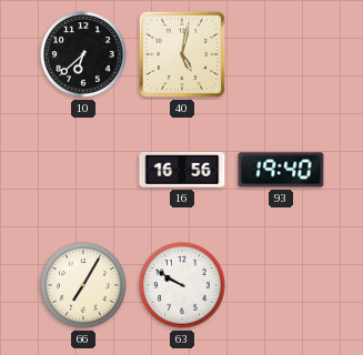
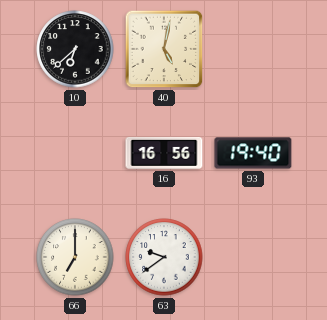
66: 7:05 -> 7:00
63: 9:50 -> 9:39
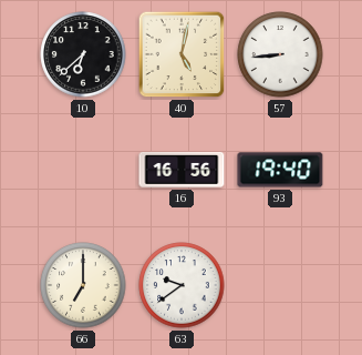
57: none -> 8:44
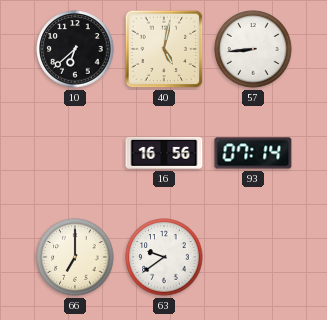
93: 19:40 -> 07:14
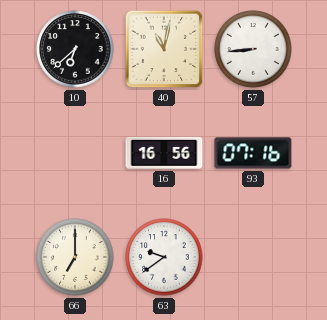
40: 5:02 -> 11:02
93: 07:14 -> 07:16
